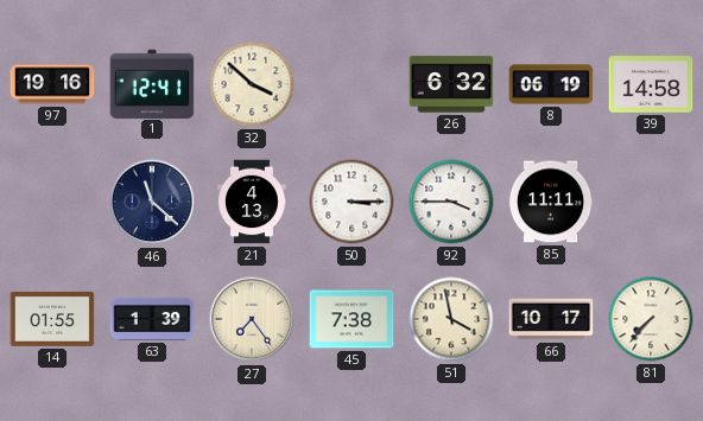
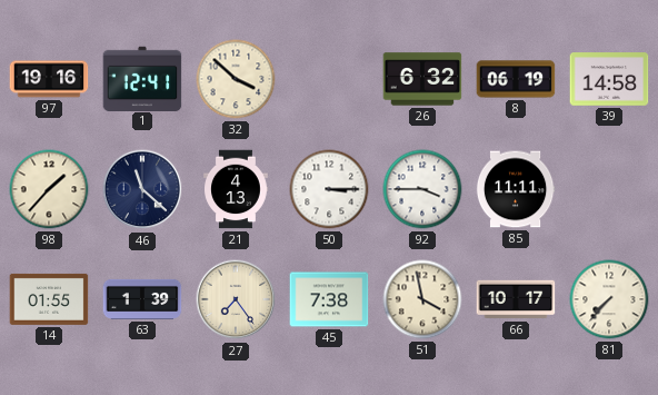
98: none -> 1:37
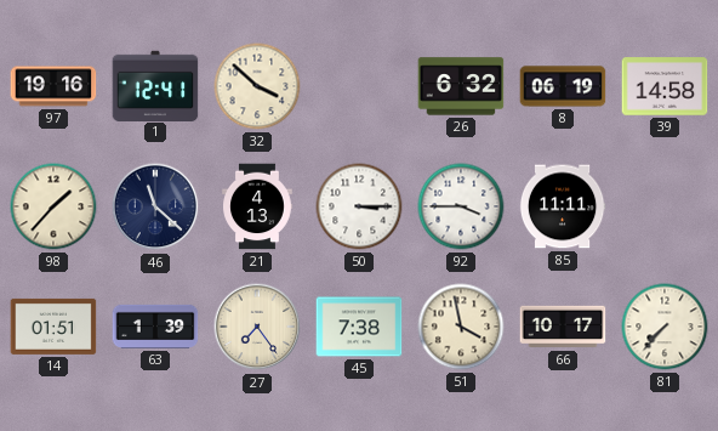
14: 01:55 -> 01:51
